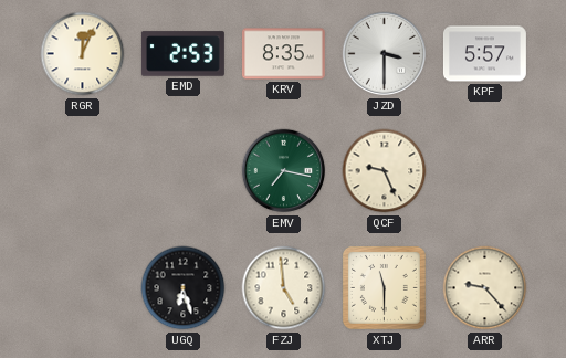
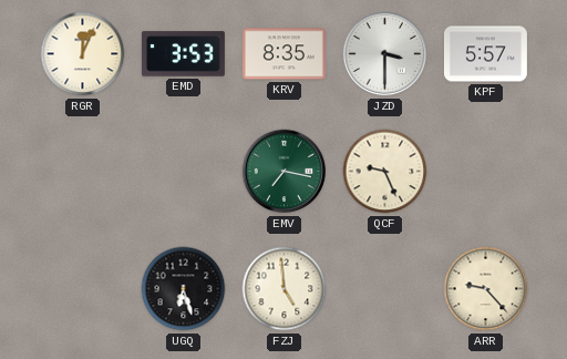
EMD: 2:53 -> 3:53
XTJ: 11:30 -> none
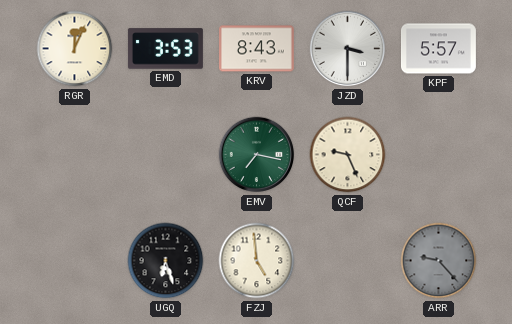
KRV: 8:35 -> 8:43
ARR dial: cream -> grey
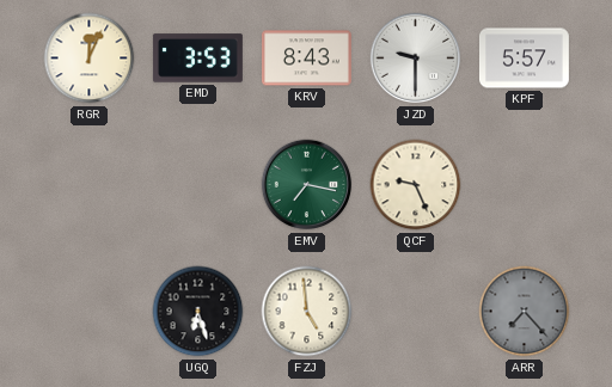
JZD: 3:30 -> 9:30
ARR: 9:23 -> 7:23
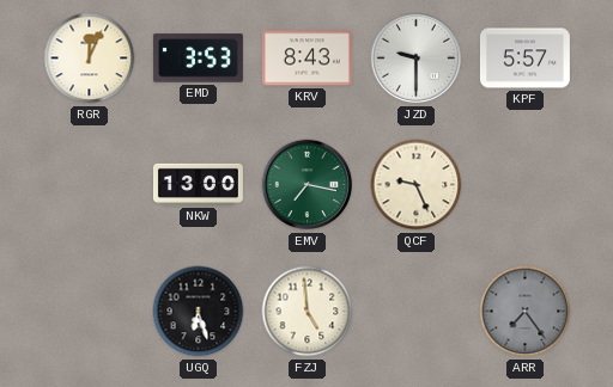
NKW: none -> 13:00
ARR: 7:23 -> 7:24
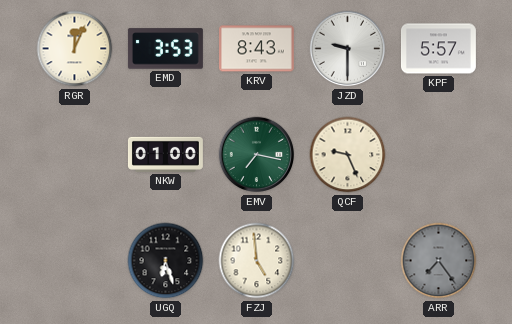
NKW: 13:00 -> 01:00
